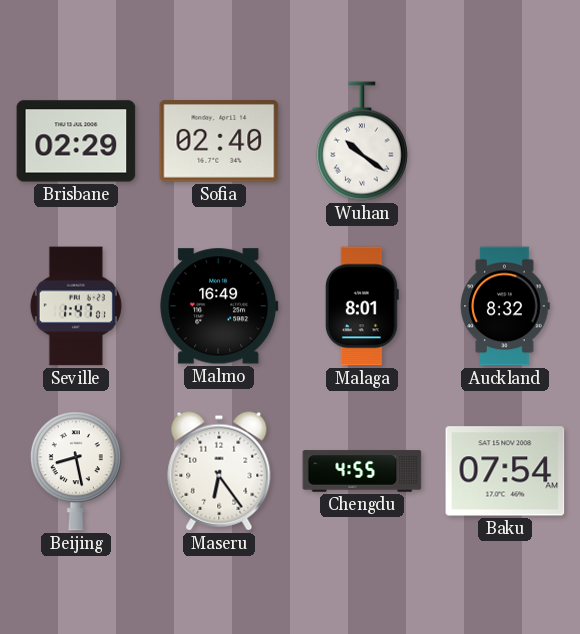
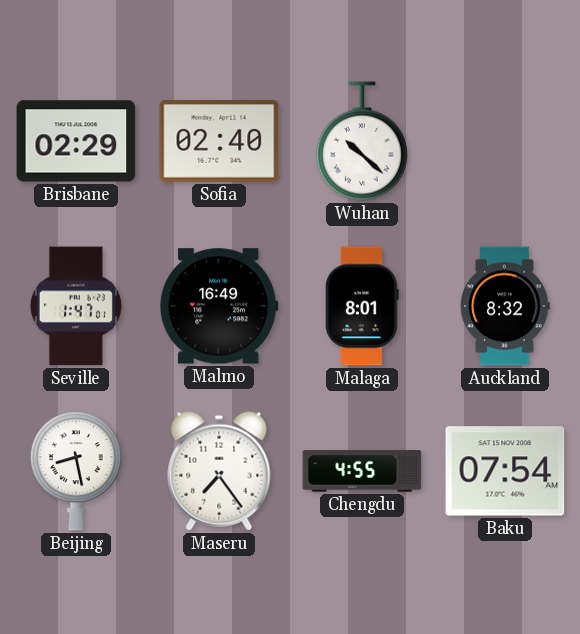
Wuhan: 10:21 -> 10:22
Maseru: 6:24 -> 7:24
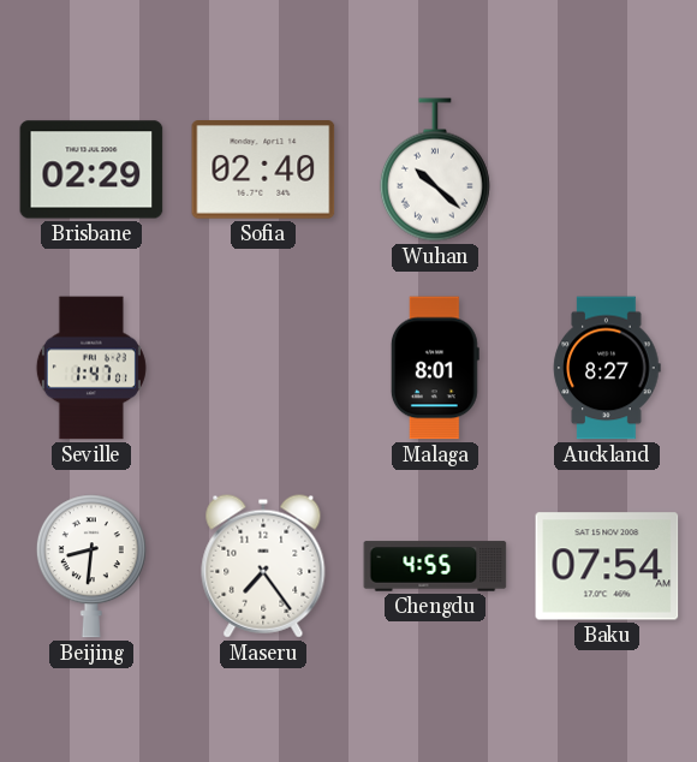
Malmo: 16:49 -> none
Auckland: 8:32 -> 8:27
Beijing: 8:28 -> 8:31
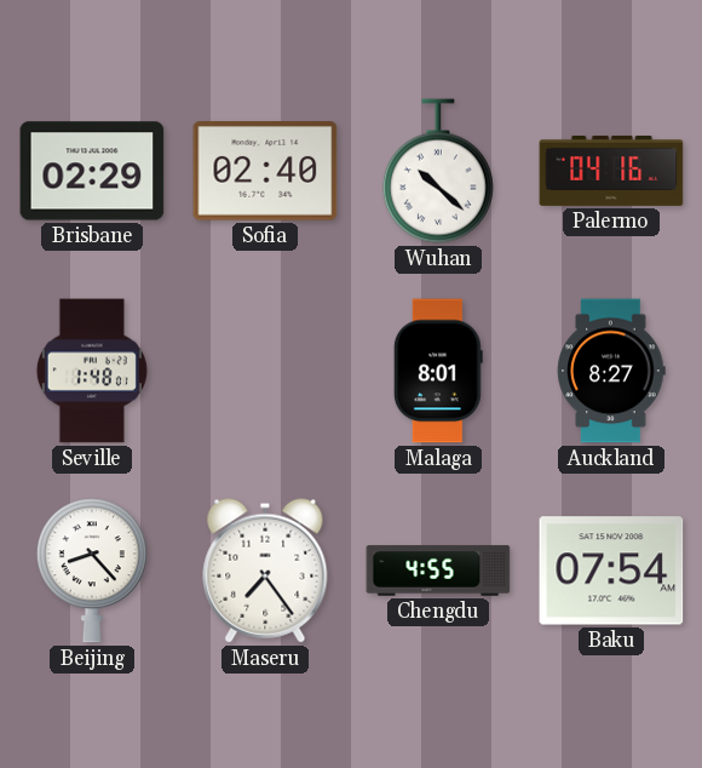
Palermo: none -> 04:16
Seville: 1:47 -> 1:48
Beijing: 8:31 -> 8:23
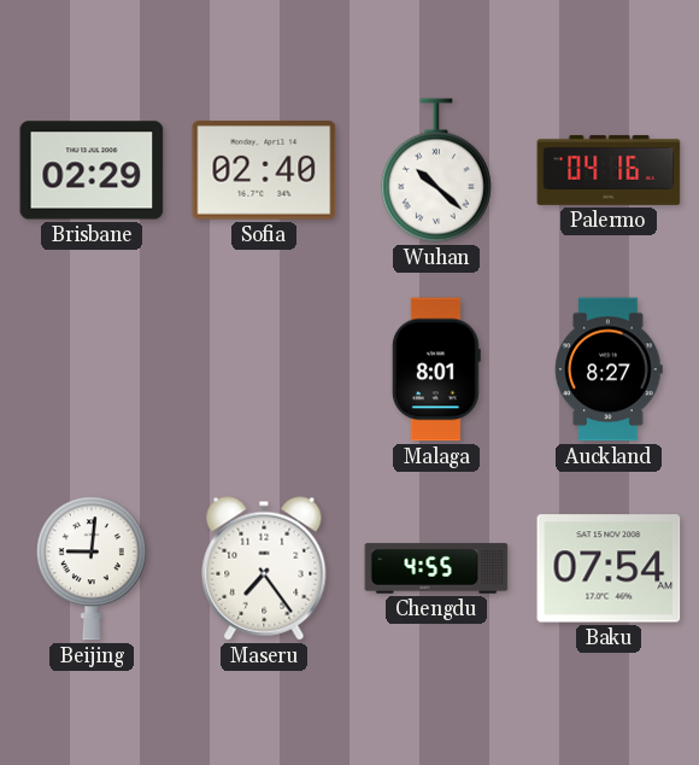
Seville: 1:48 -> none
Beijing: 8:23 -> 9:01
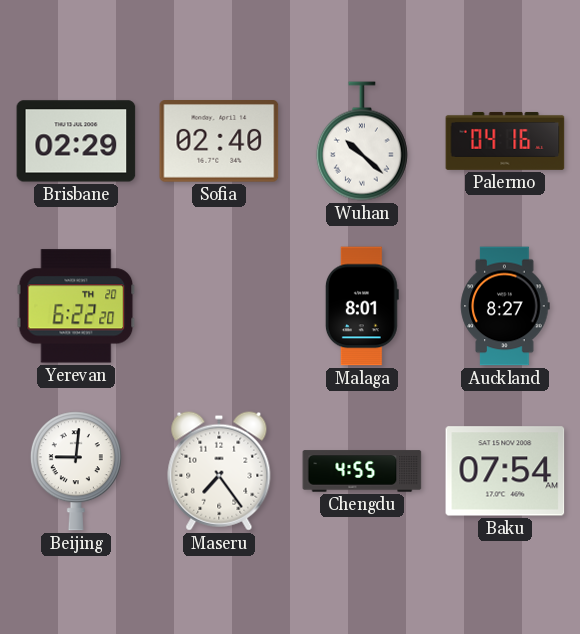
Yerevan: none -> 6:22
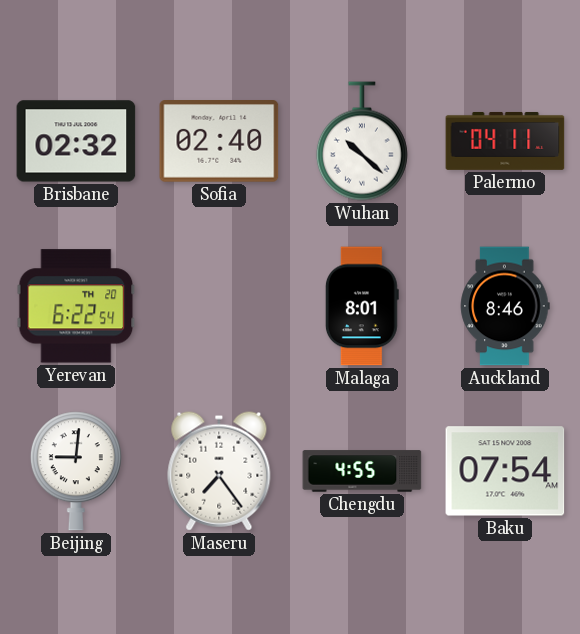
Brisbane: 02:29 -> 02:32
Palermo: 04:16 -> 04:11
Yerevan: 6:22:20 -> 6:22:54
Auckland: 8:27 -> 8:46
